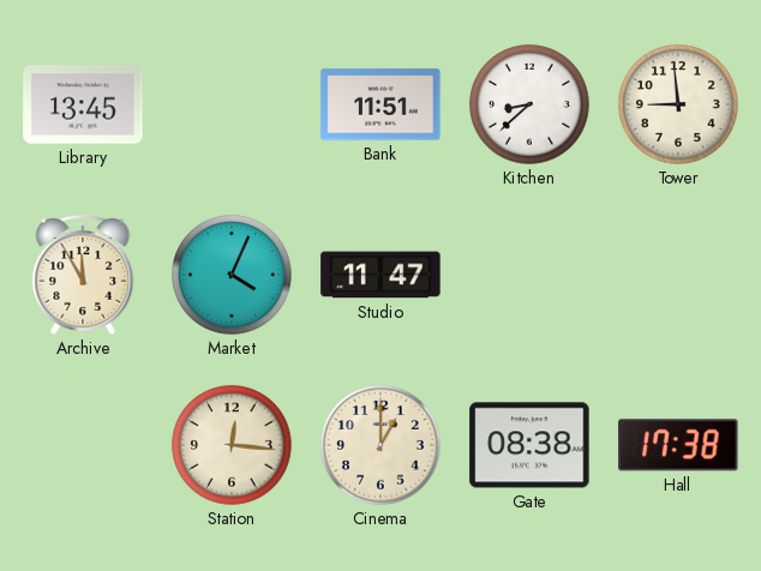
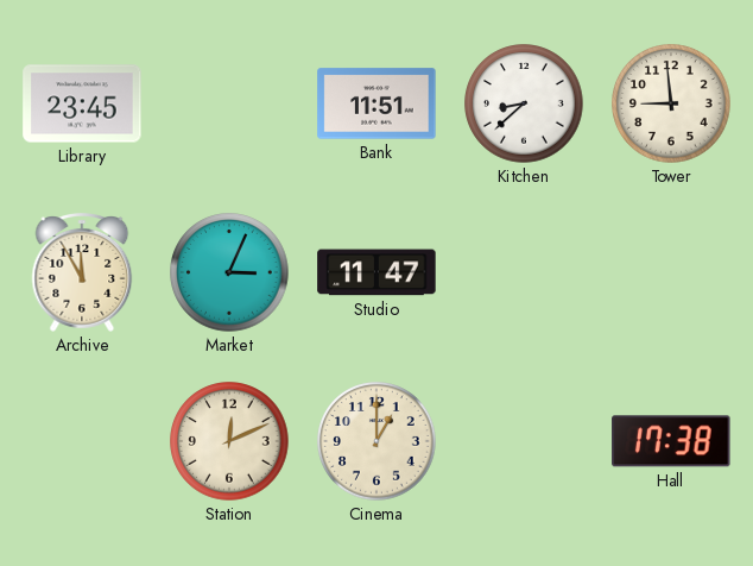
Library: 13:45 -> 23:45
Market: 4:04 -> 3:04
Station: 12:16 -> 12:11
Gate: 08:38 -> none
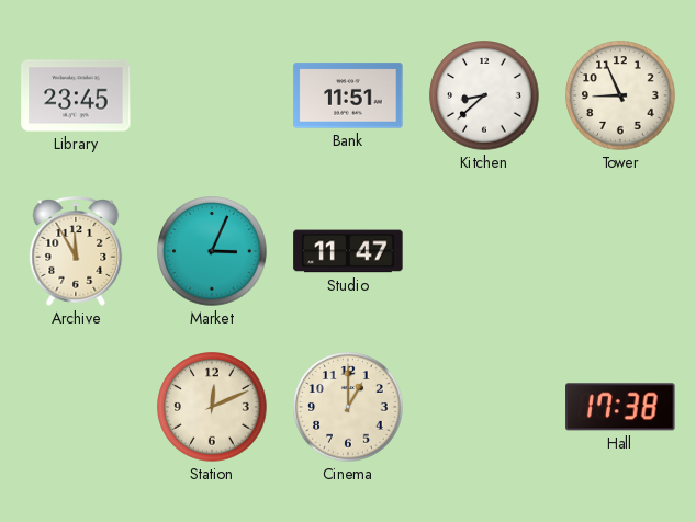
Tower: 8:59 -> 8:56
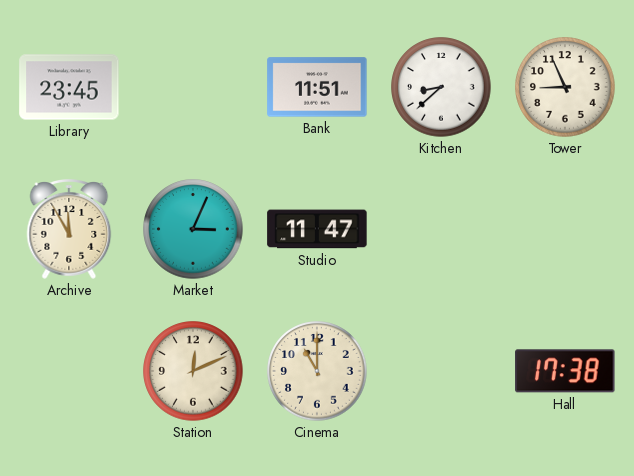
Cinema: 1:00 -> 11:00
